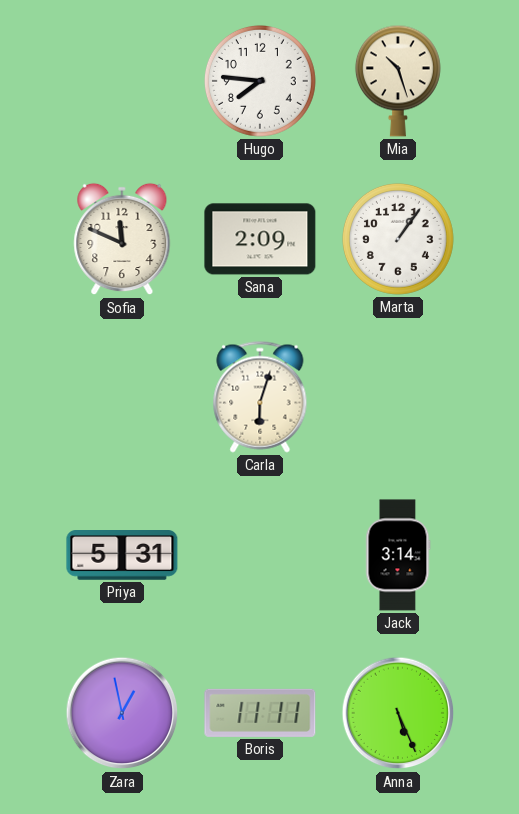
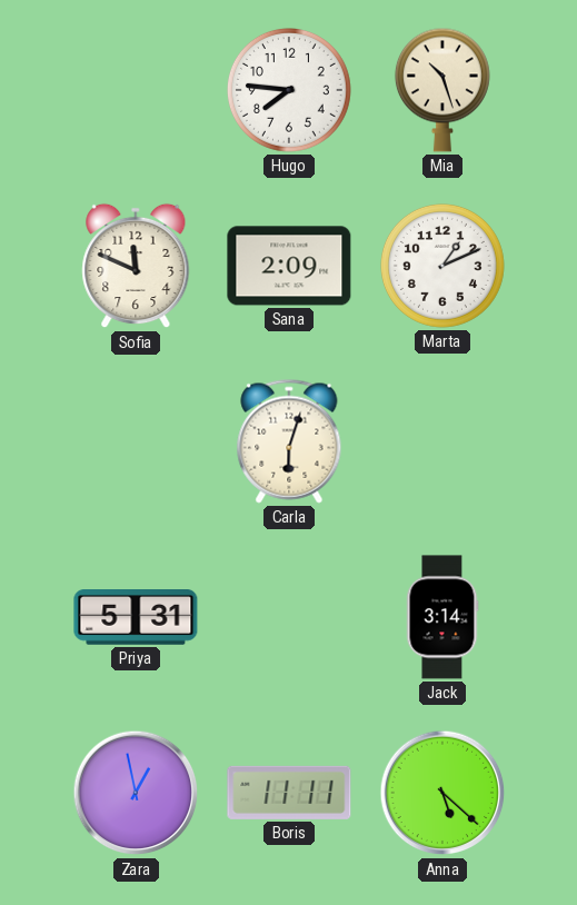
Marta: 1:06 -> 1:11
Anna: 5:26 -> 5:22
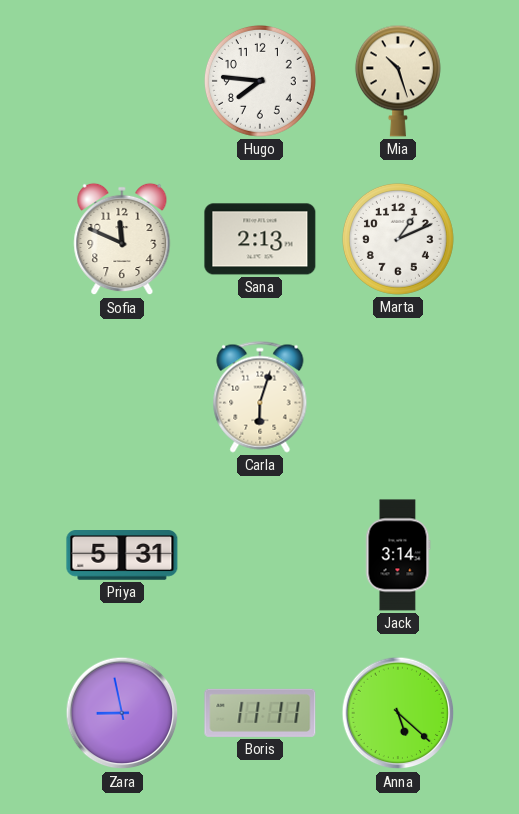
Sana: 2:09 -> 2:13
Zara: 12:58 -> 8:58
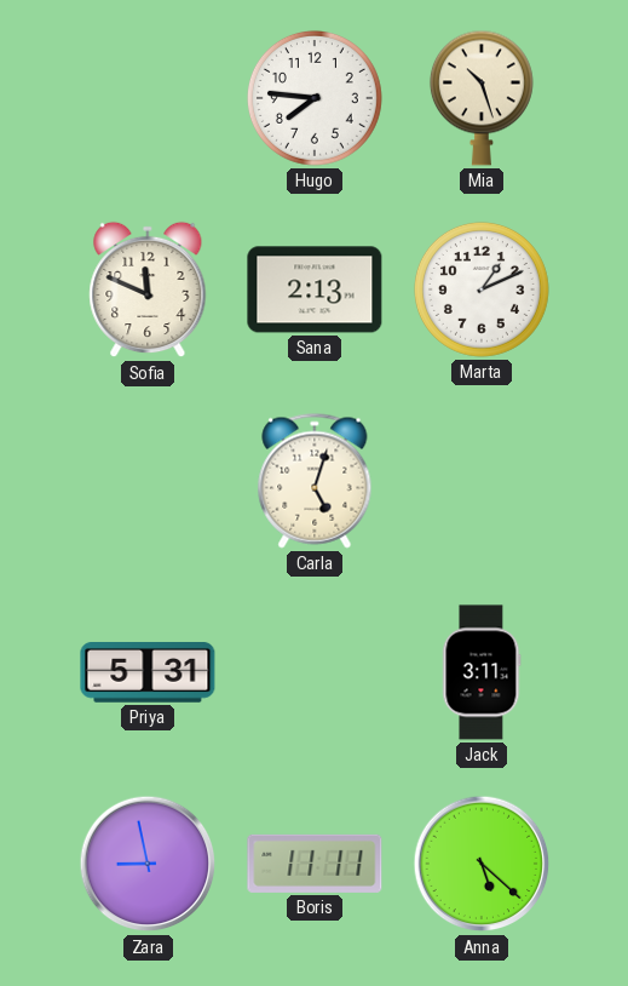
Carla: 6:03 -> 5:03
Jack: 3:14 -> 3:11
